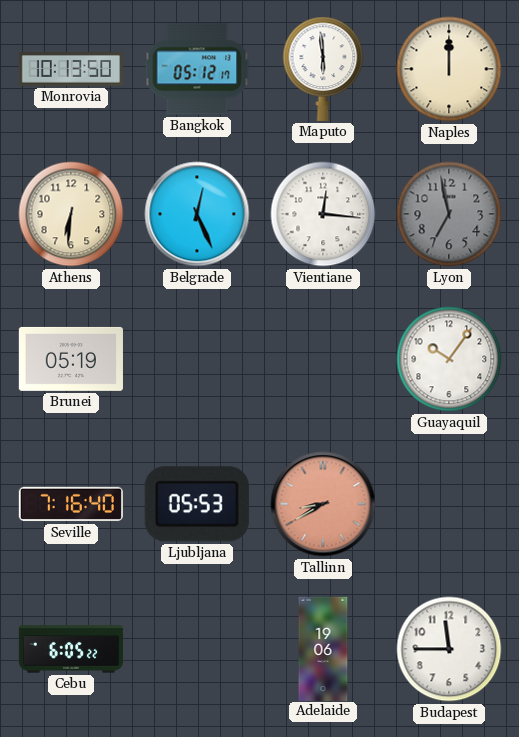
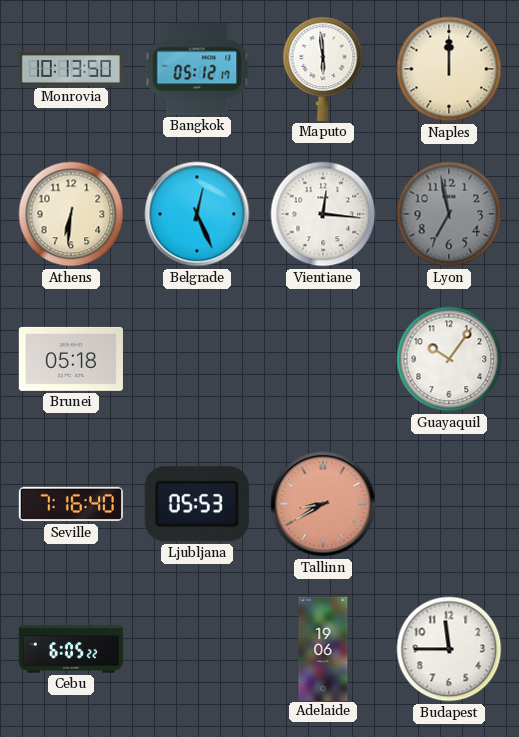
Brunei: 05:19 -> 05:18
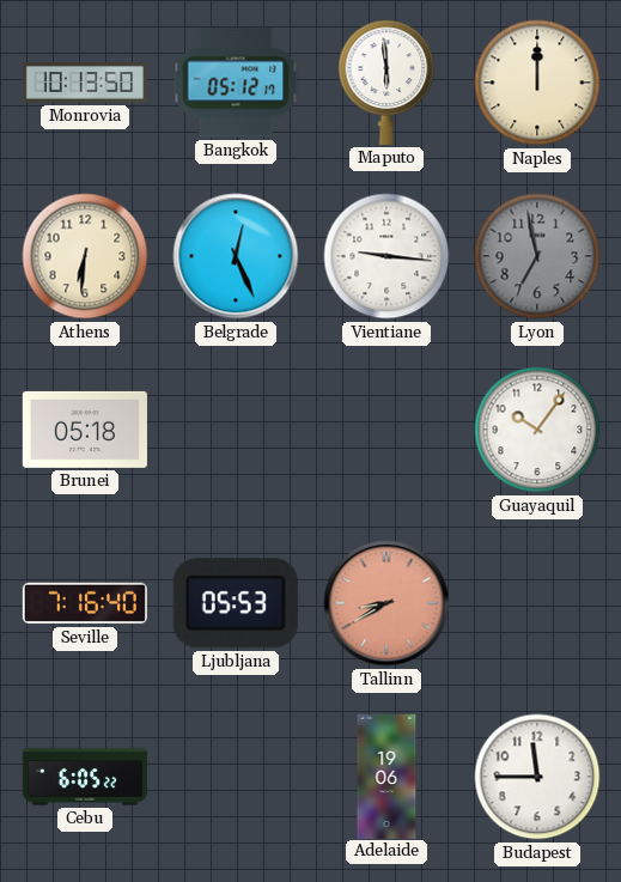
Vientiane: 12:16 -> 9:16
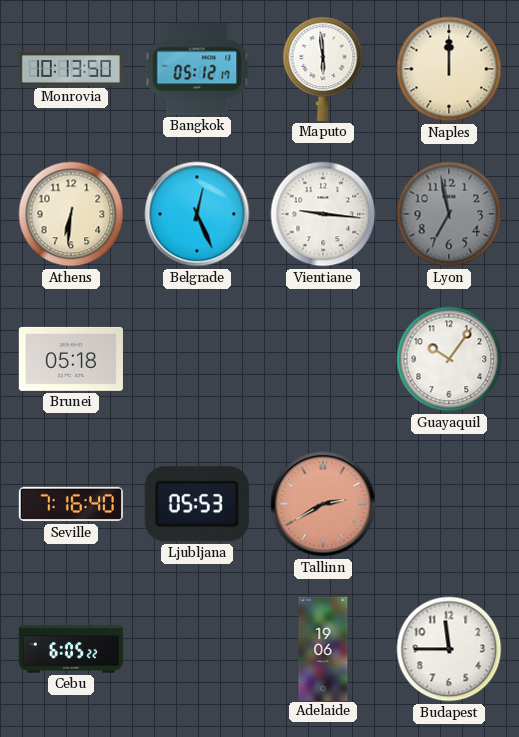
Tallinn: 8:40 -> 2:40
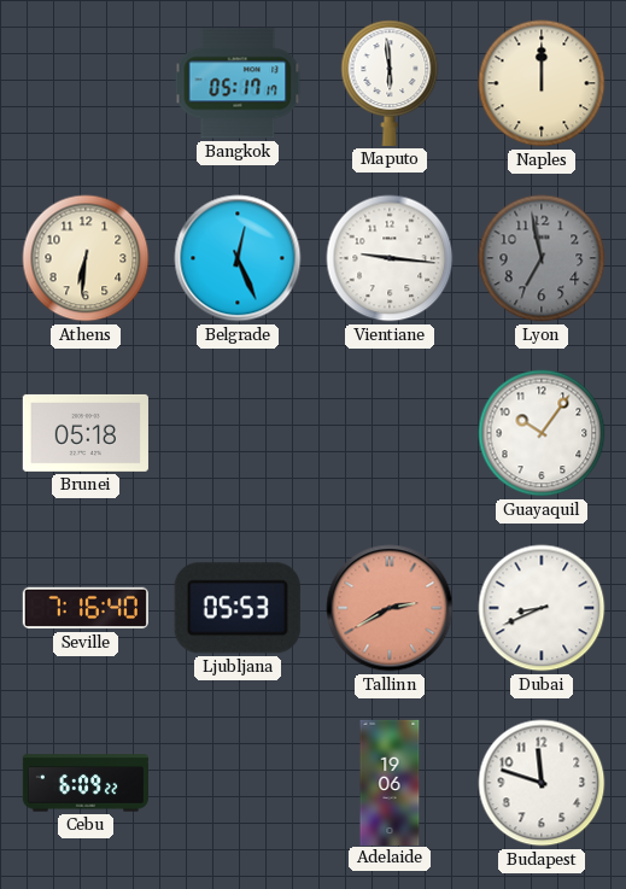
Monrovia: 10:13 -> none
Bangkok: 05:12 -> 05:17
Dubai: none -> 8:41
Cebu: 6:05 -> 6:09
Budapest: 11:45 -> 11:48
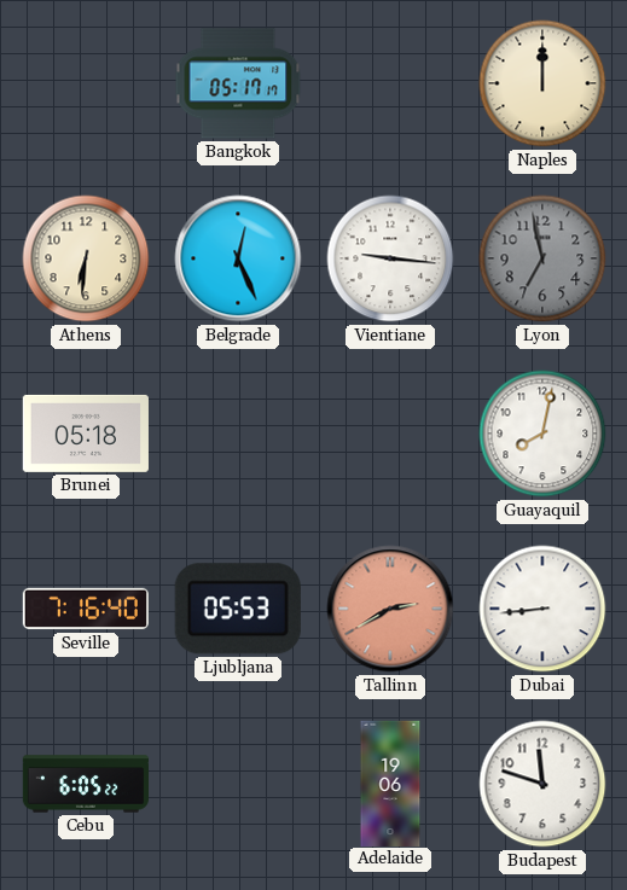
Maputo: 5:59 -> none
Guayaquil: 10:06 -> 8:02
Dubai: 8:41 -> 8:44
Cebu: 6:09 -> 6:05
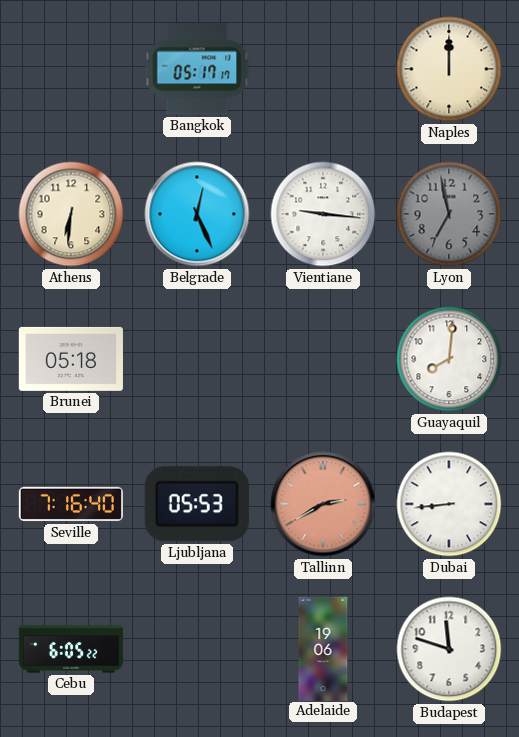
Guayaquil: 8:02 -> 8:01
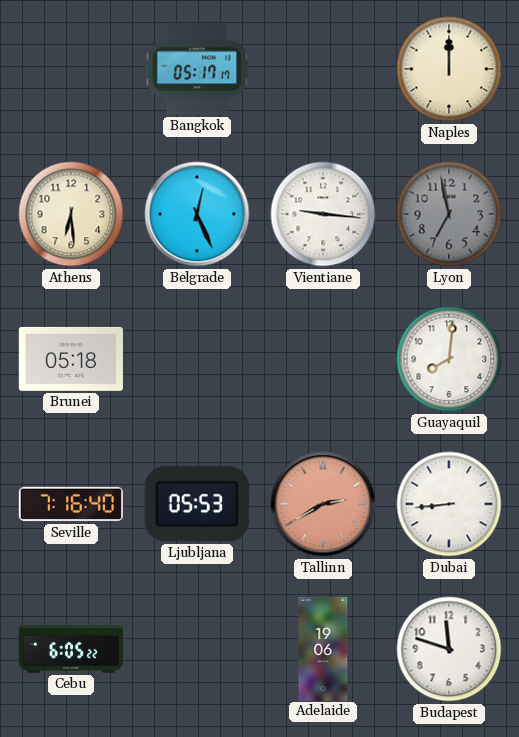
Athens: 6:31 -> 6:29
